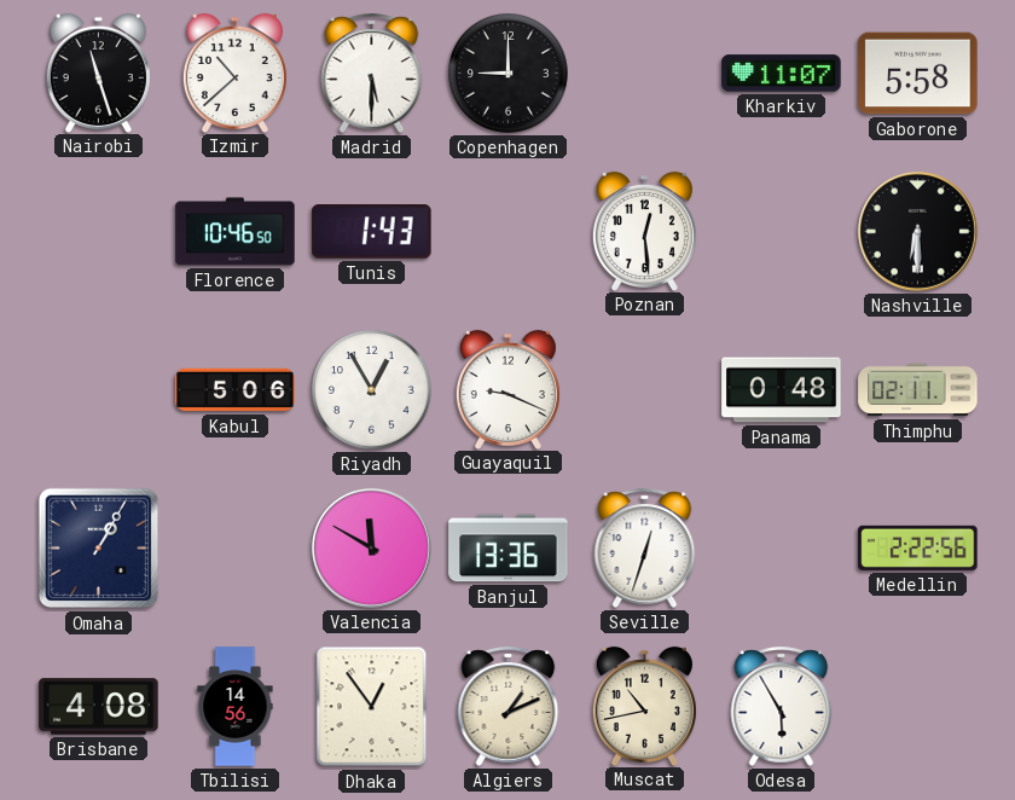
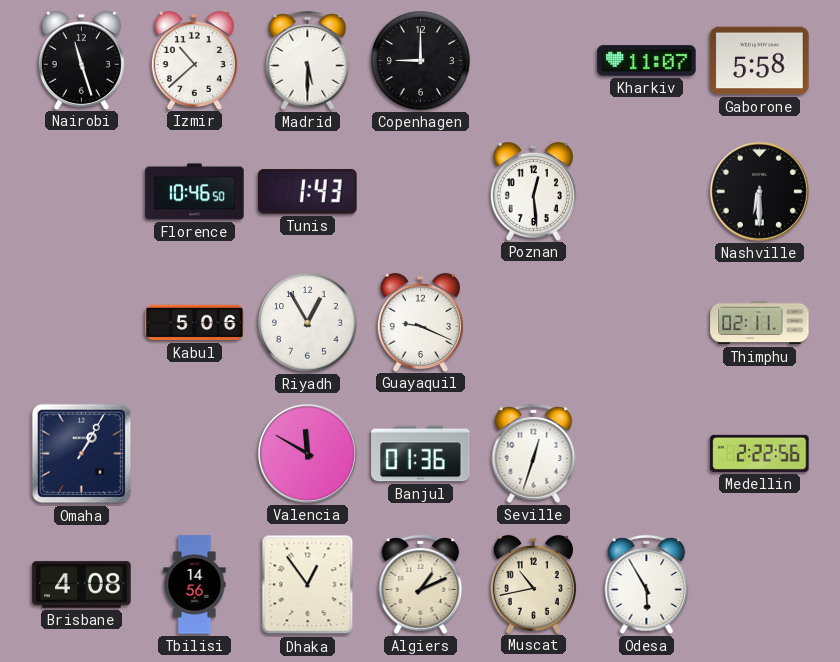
Panama: 0:48 -> none
Banjul: 13:36 -> 01:36
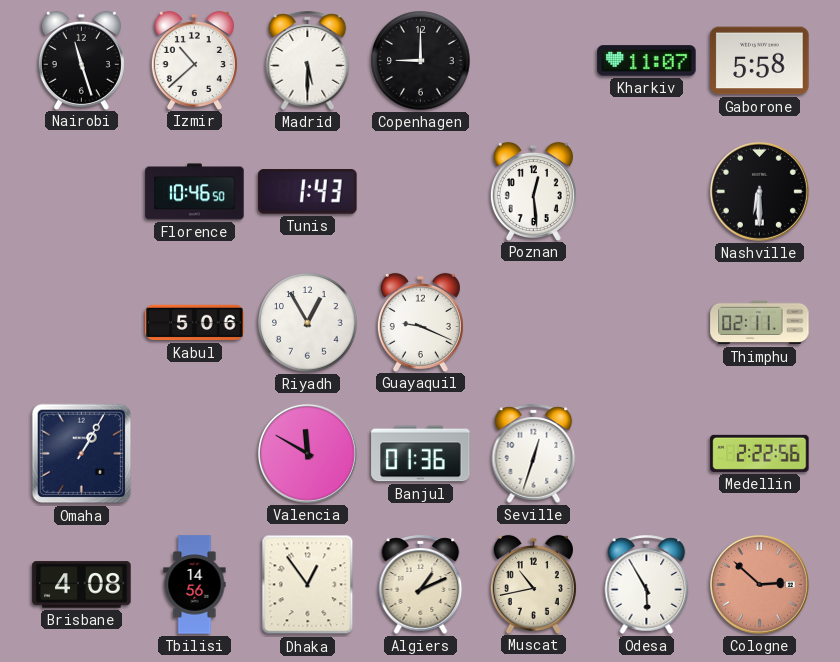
Cologne: none -> 2:52
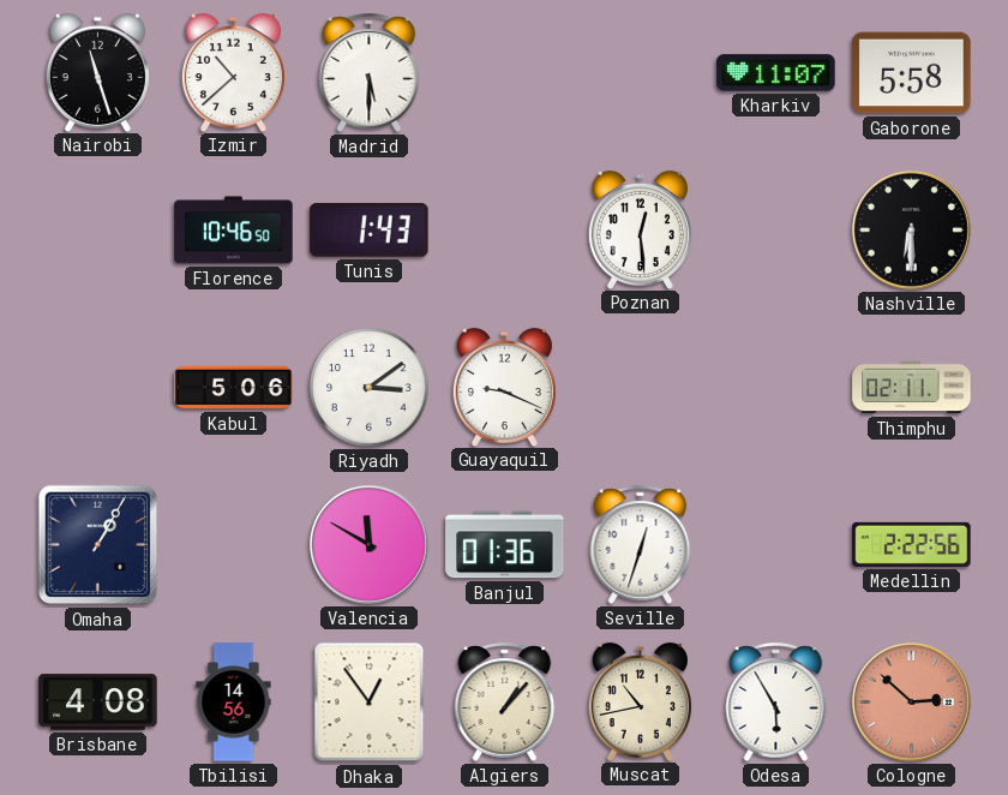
Copenhagen: 9:00 -> none
Riyadh: 12:55 -> 3:09
Algiers: 1:11 -> 1:07
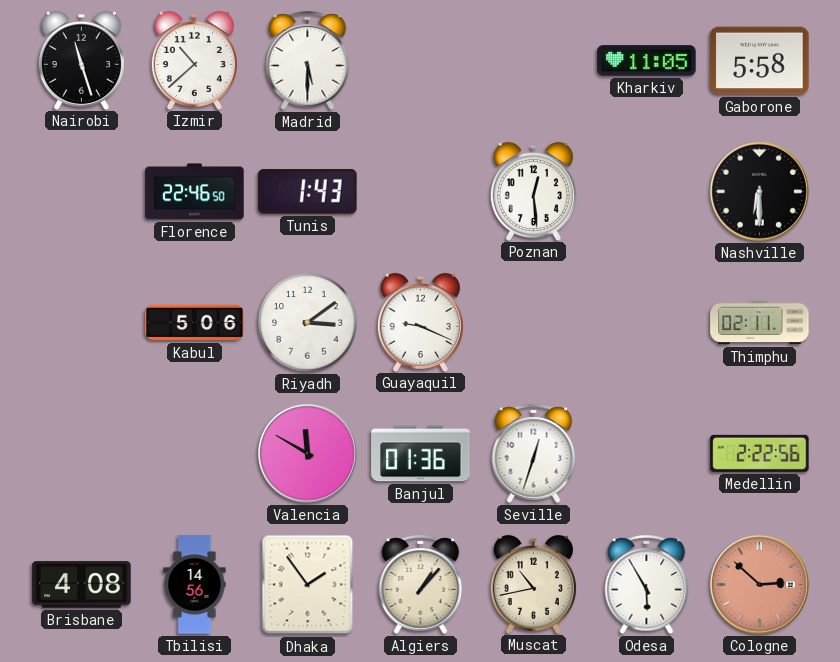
Kharkiv: 11:07 -> 11:05
Florence: 10:46 -> 22:46
Omaha: 1:05 -> none
Dhaka: 12:54 -> 1:54
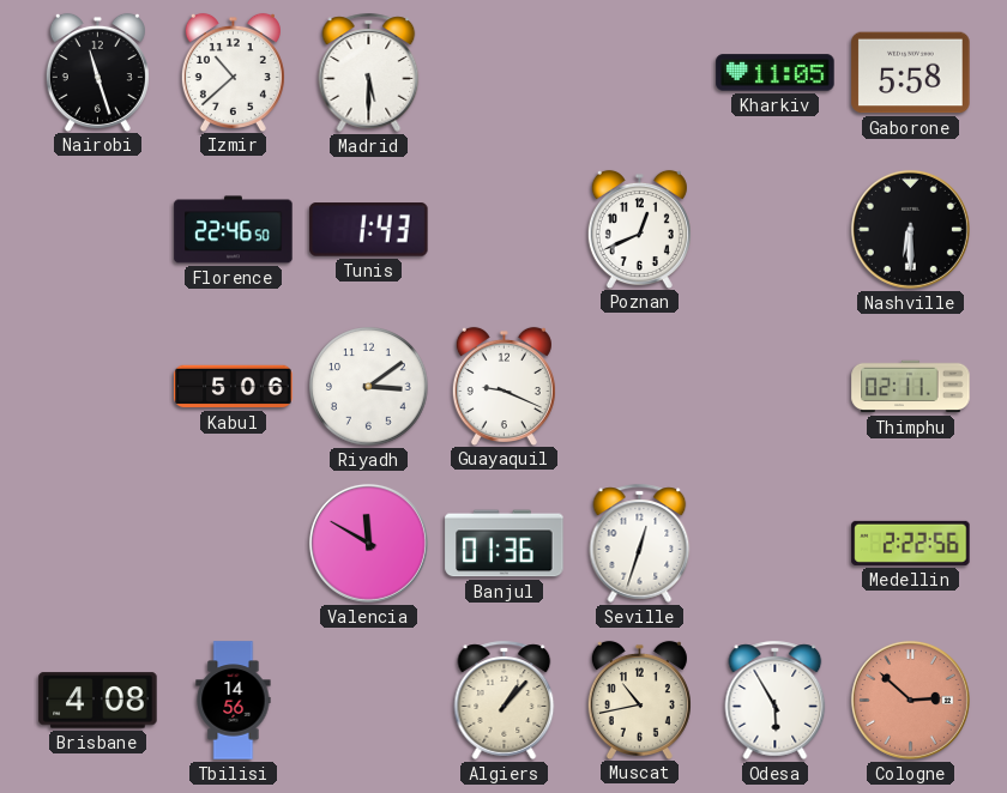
Poznan: 12:29 -> 12:41
Dhaka: 1:54 -> none
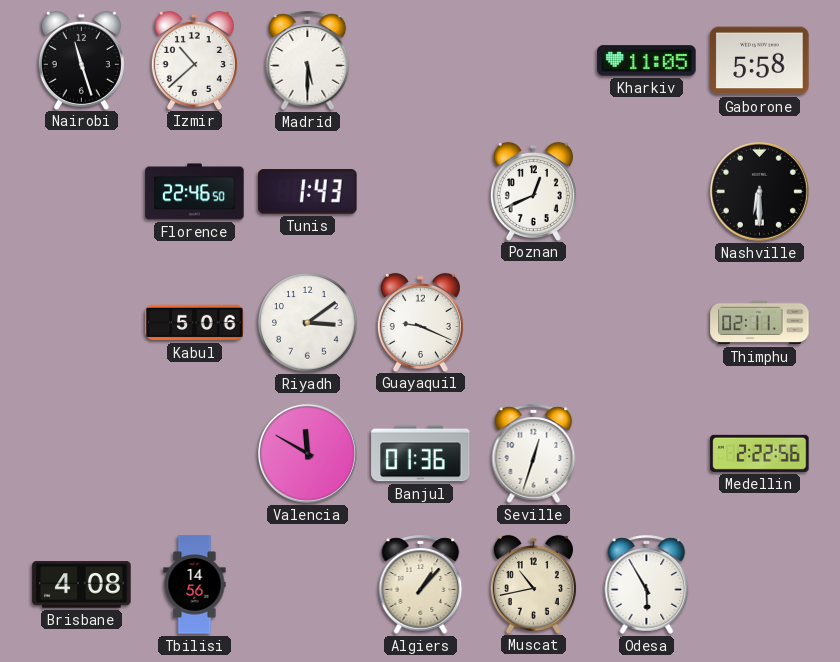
Cologne: 2:52 -> none
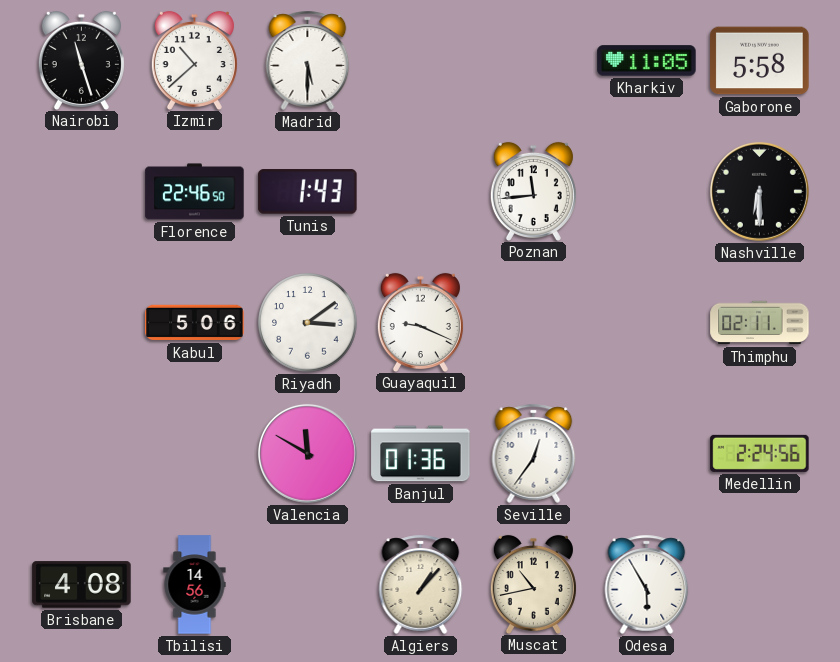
Poznan: 12:41 -> 11:44
Seville: 12:33 -> 12:36
Medellin: 2:22 -> 2:24
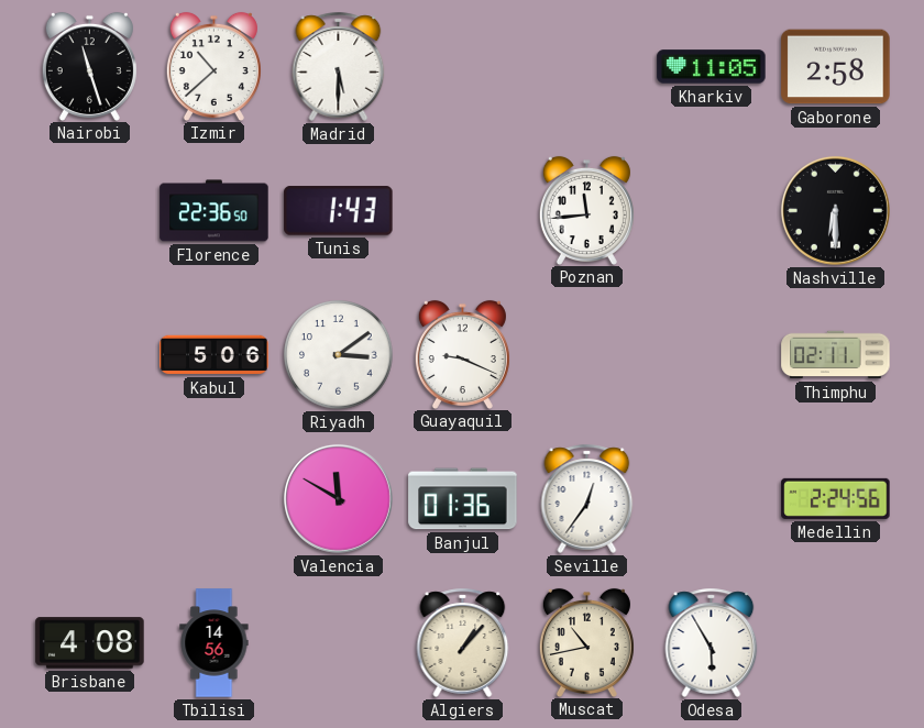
Gaborone: 5:58 -> 2:58
Florence: 22:46 -> 22:36
